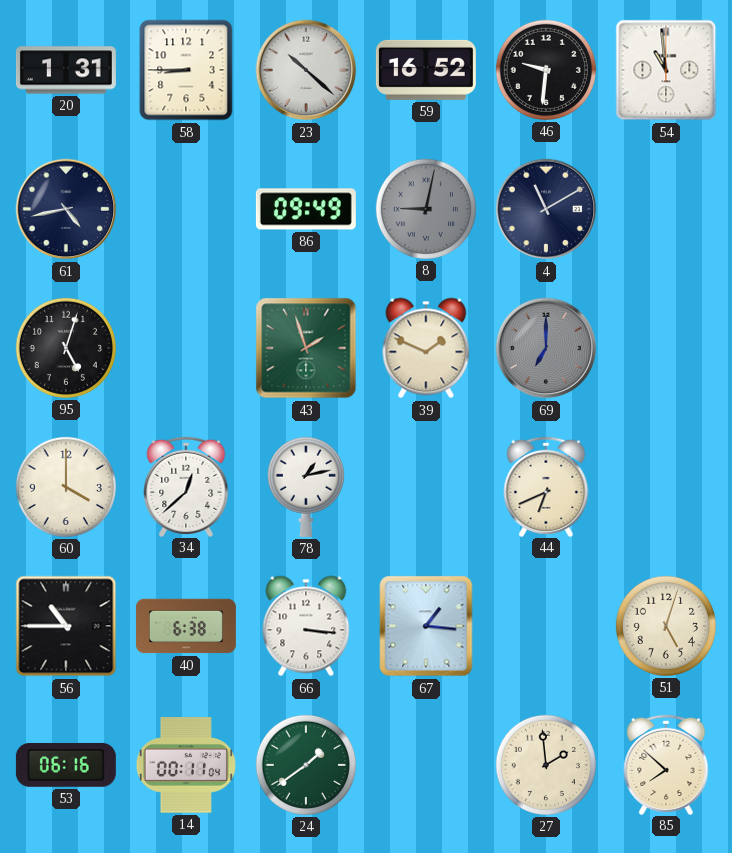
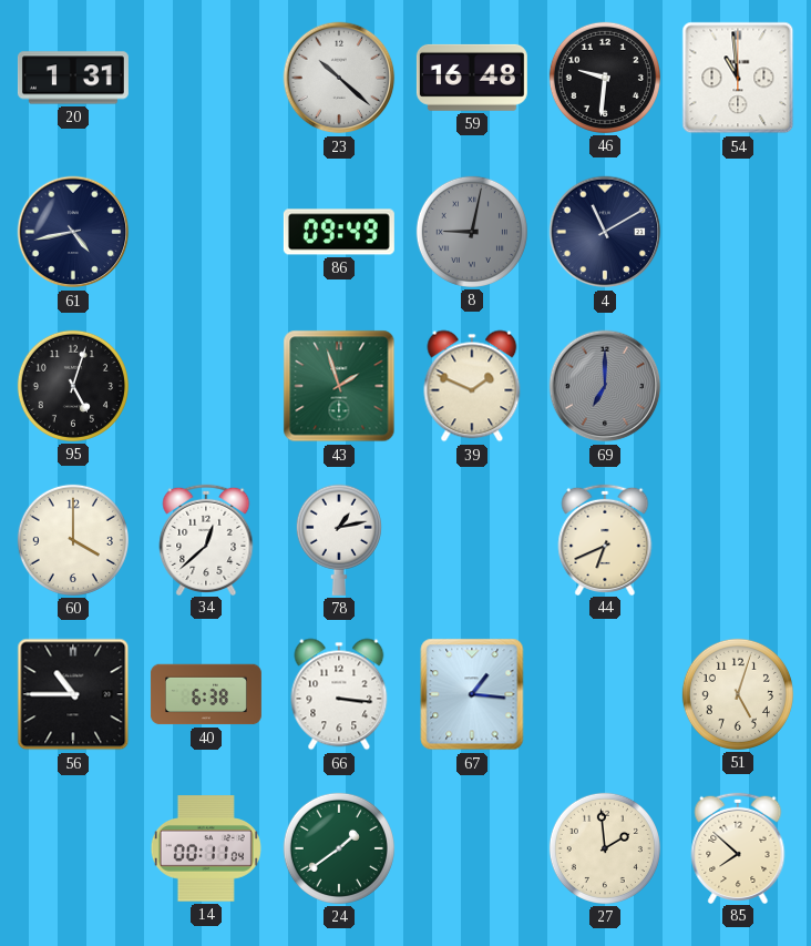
58: 8:45 -> none
59: 16:52 -> 16:48
53: 06:16 -> none
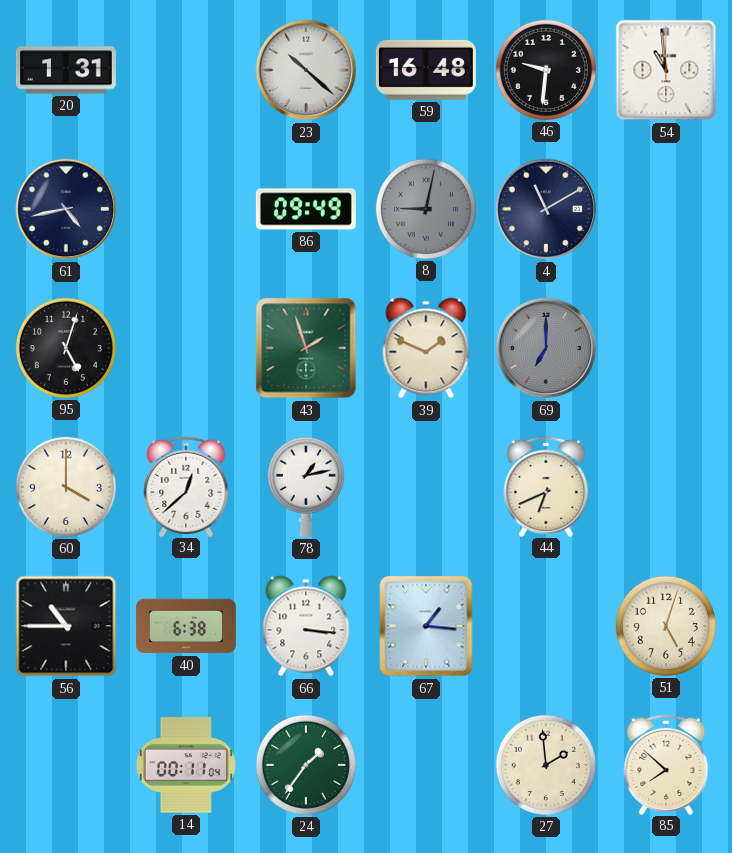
24: 1:39 -> 1:36
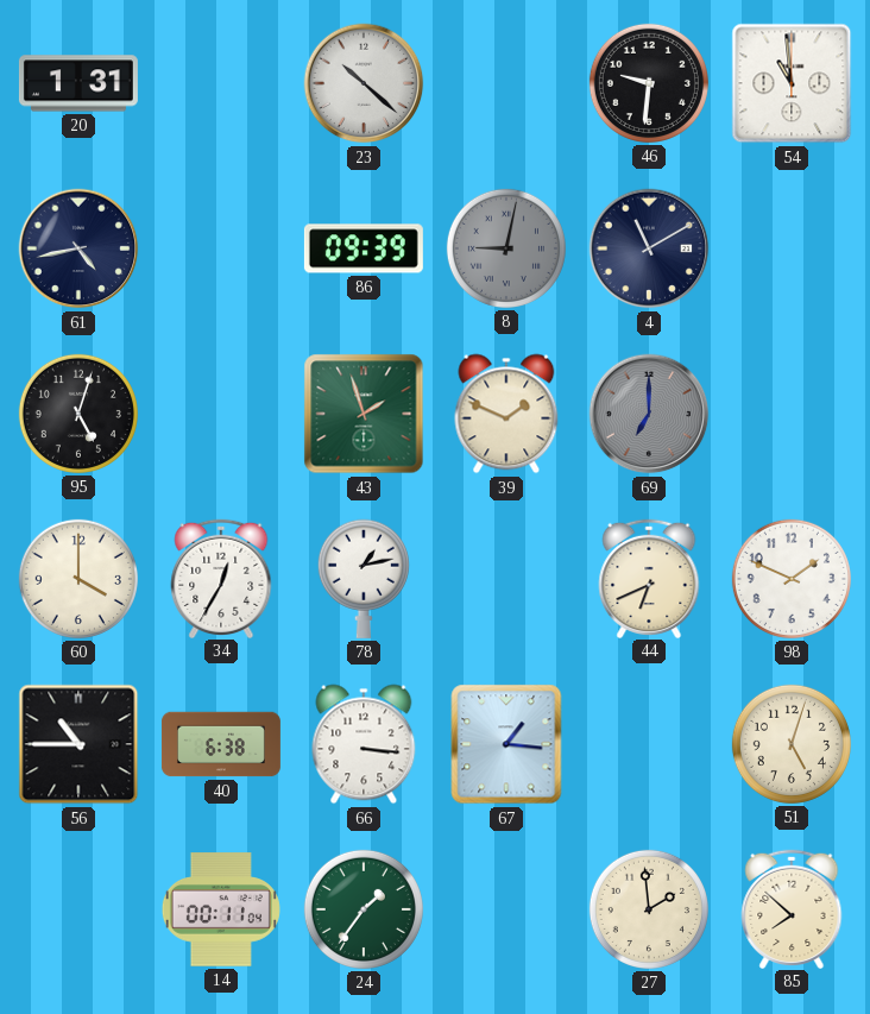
59: 16:48 -> none
86: 09:49 -> 09:39
34: 12:38 -> 12:35
98: none -> 1:49
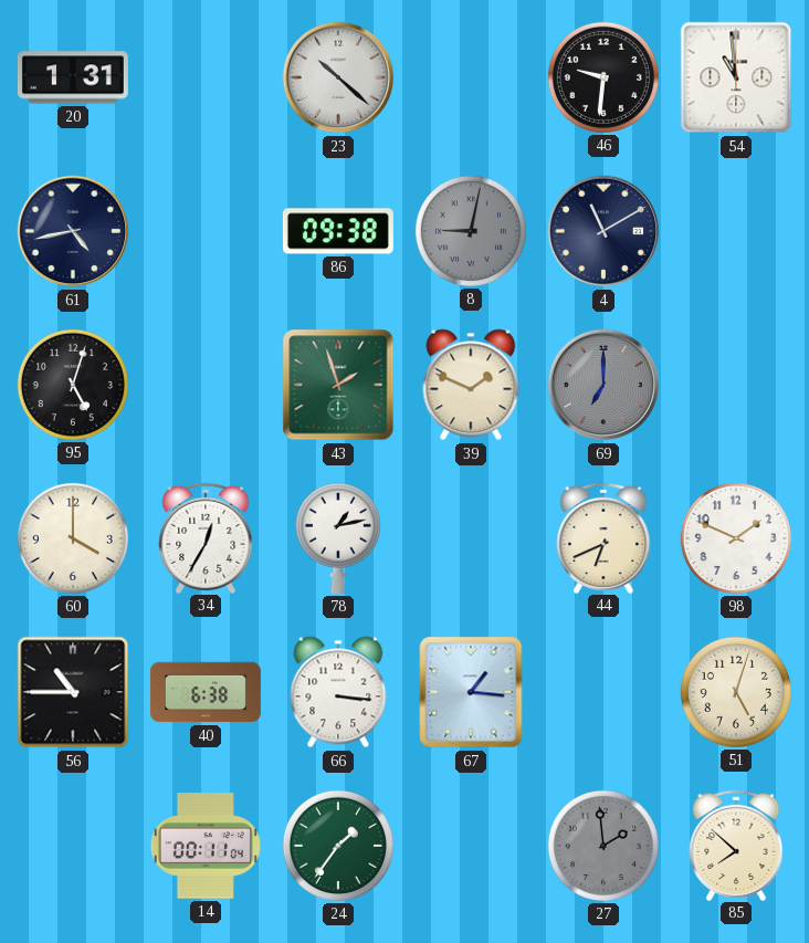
86: 09:39 -> 09:38
27 dial: cream -> grey
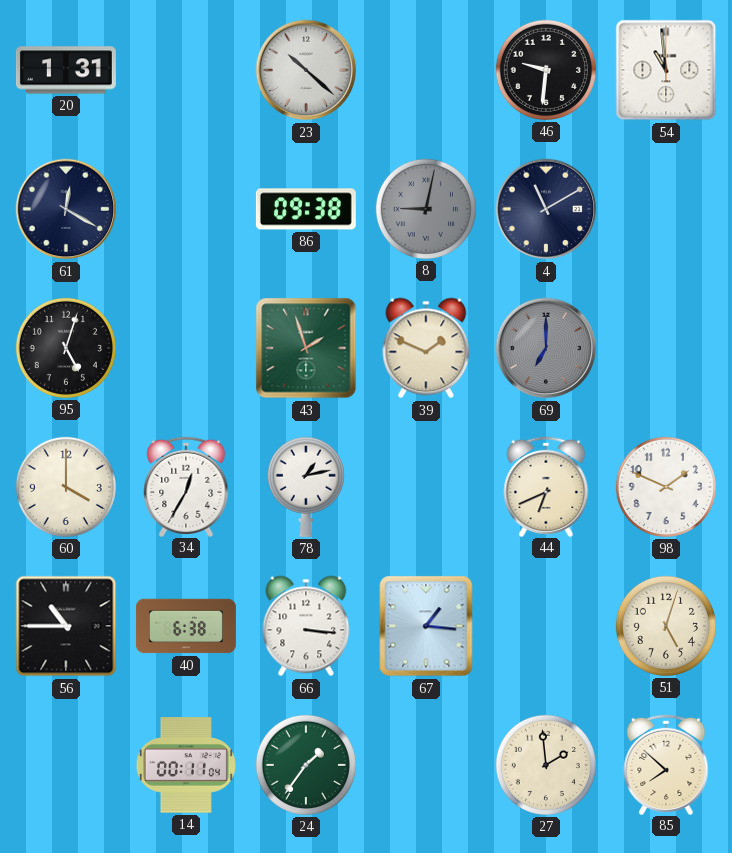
61: 4:43 -> 12:20
27 dial: grey -> cream
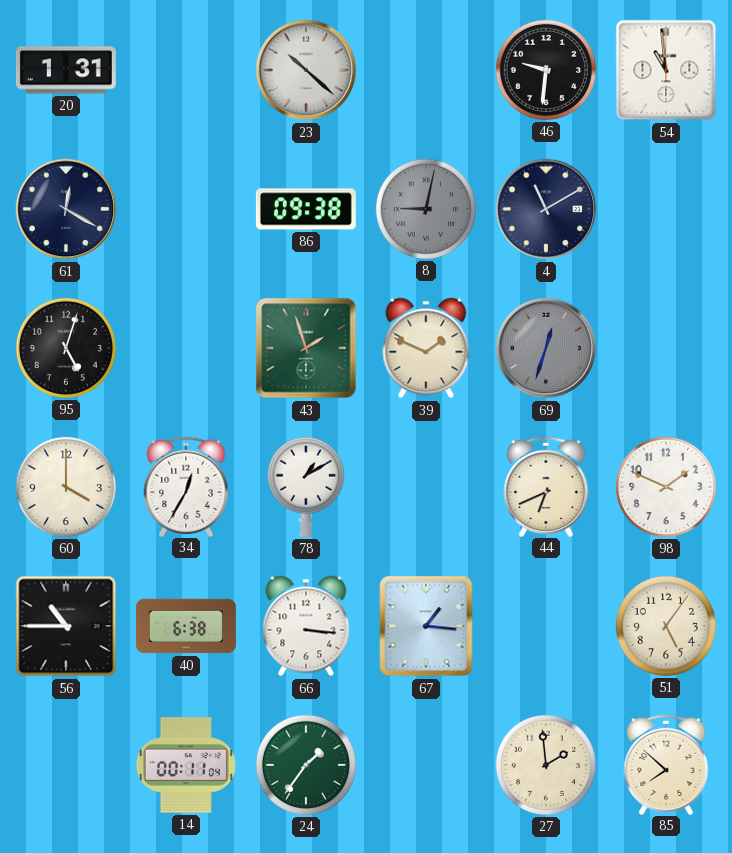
69: 7:00 -> 12:33
78: 1:13 -> 1:10
51: 5:03 -> 5:06
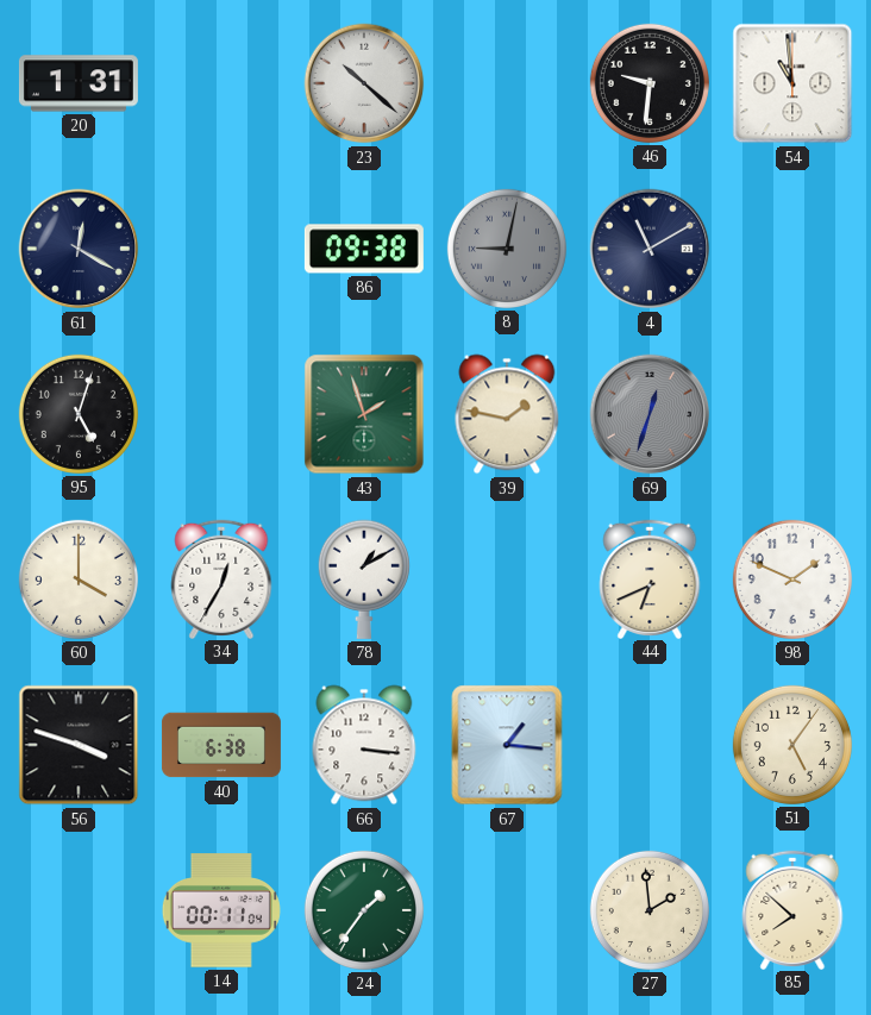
39: 1:49 -> 1:47
56: 10:45 -> 3:48
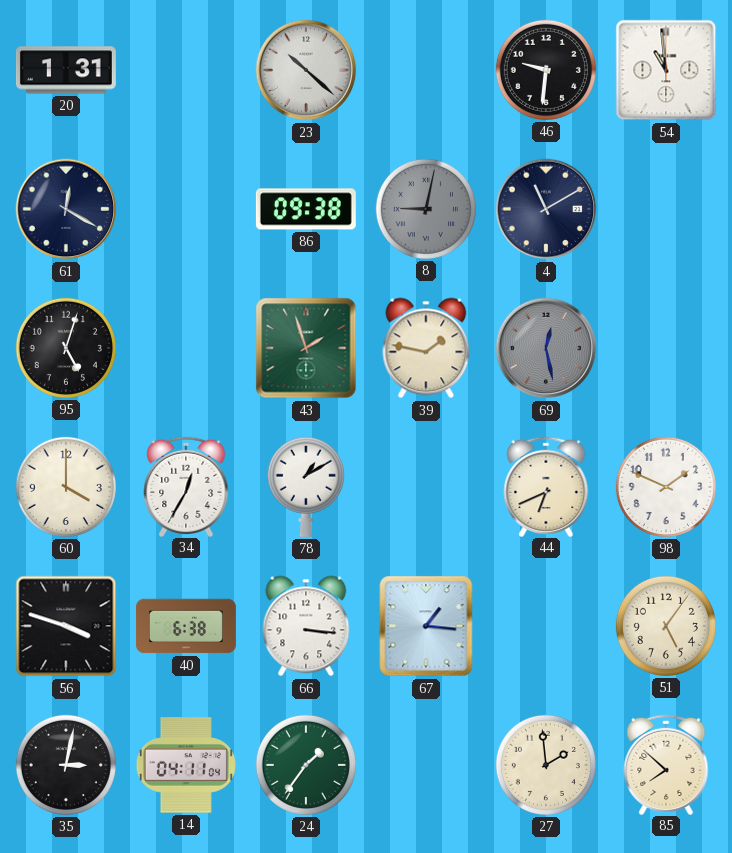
69: 12:33 -> 12:28
35: none -> 3:02
14: 00:11 -> 04:11
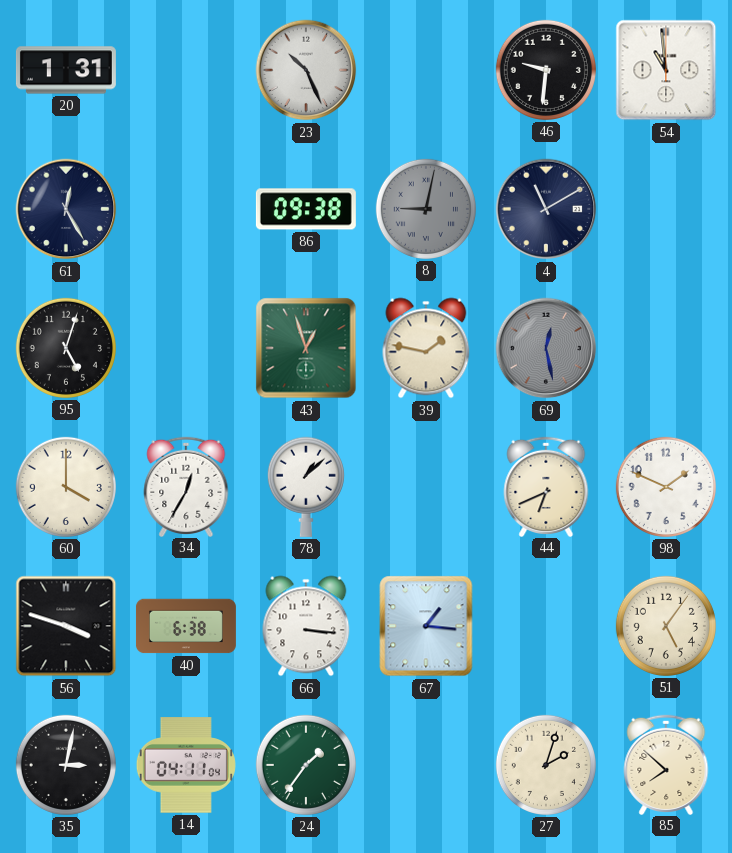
23: 10:22 -> 10:26
61: 12:20 -> 12:25
43: 1:57 -> 12:57
78: 1:10 -> 1:08
27: 1:59 -> 2:03
